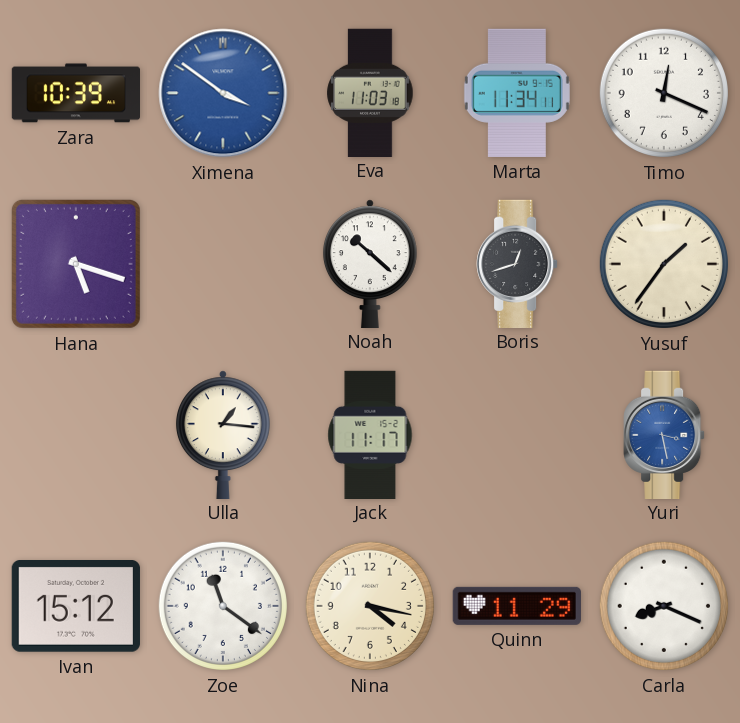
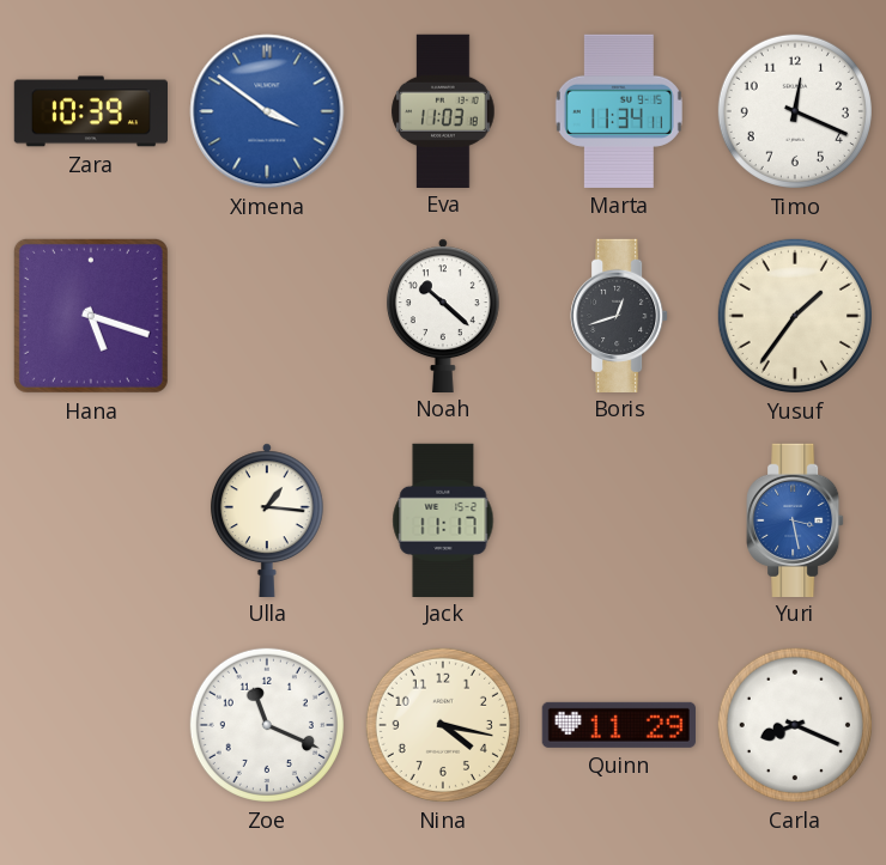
Ivan: 15:12 -> none
Zoe: 11:21 -> 11:19
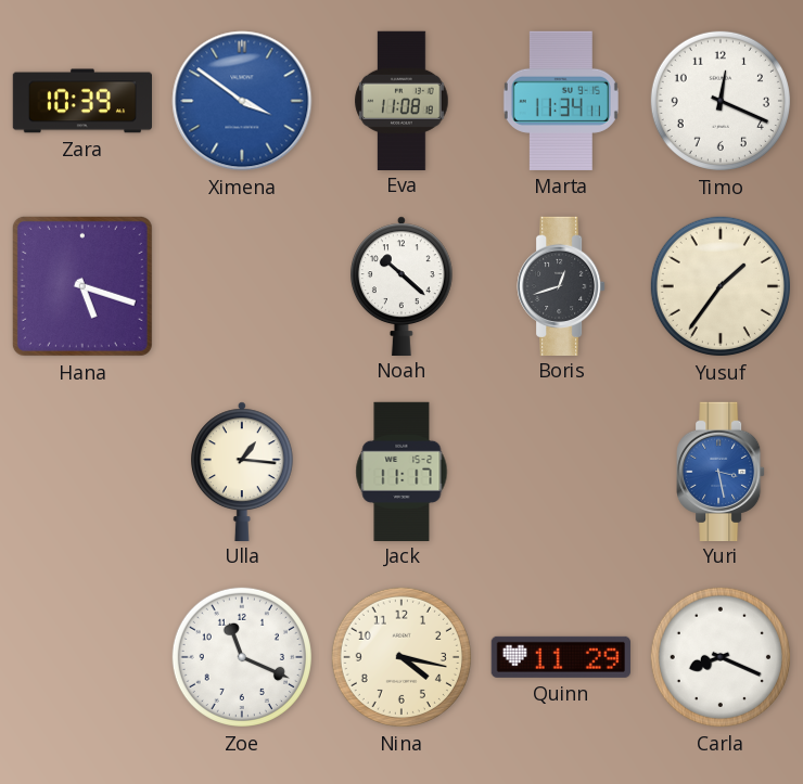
Eva: 11:03 -> 11:08
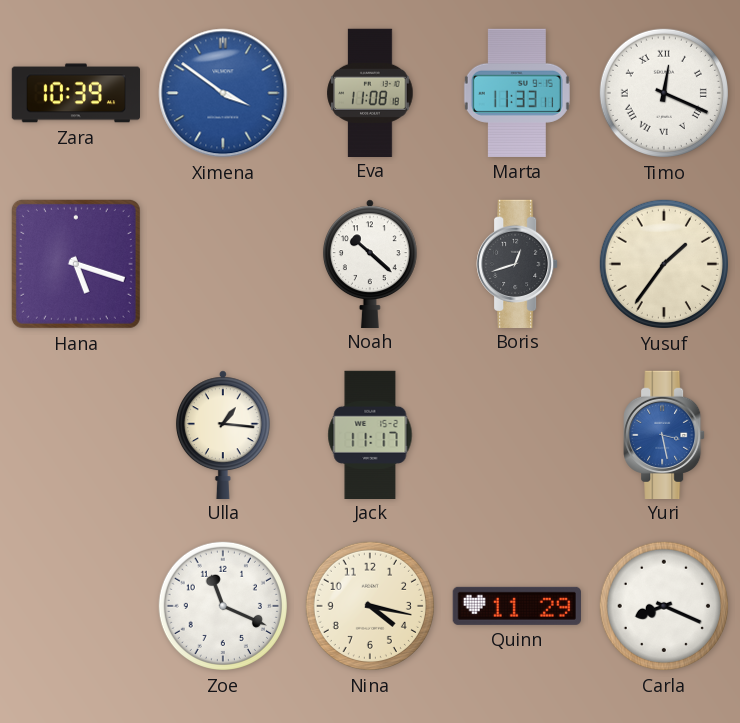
Marta: 11:34 -> 11:33
Timo numerals: Arabic -> Roman
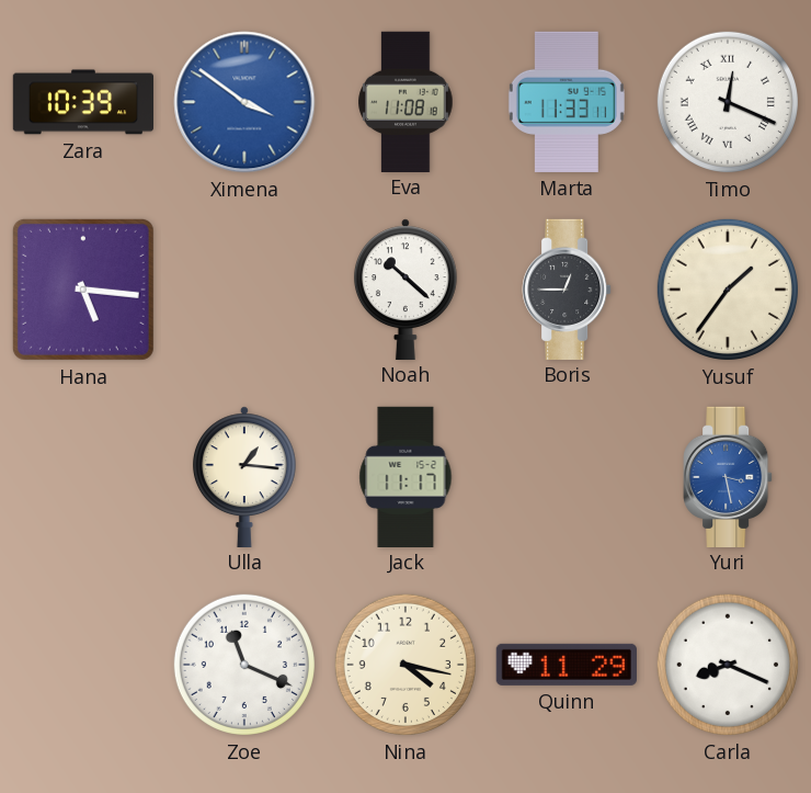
Hana: 5:18 -> 5:16
Boris: 12:42 -> 12:45
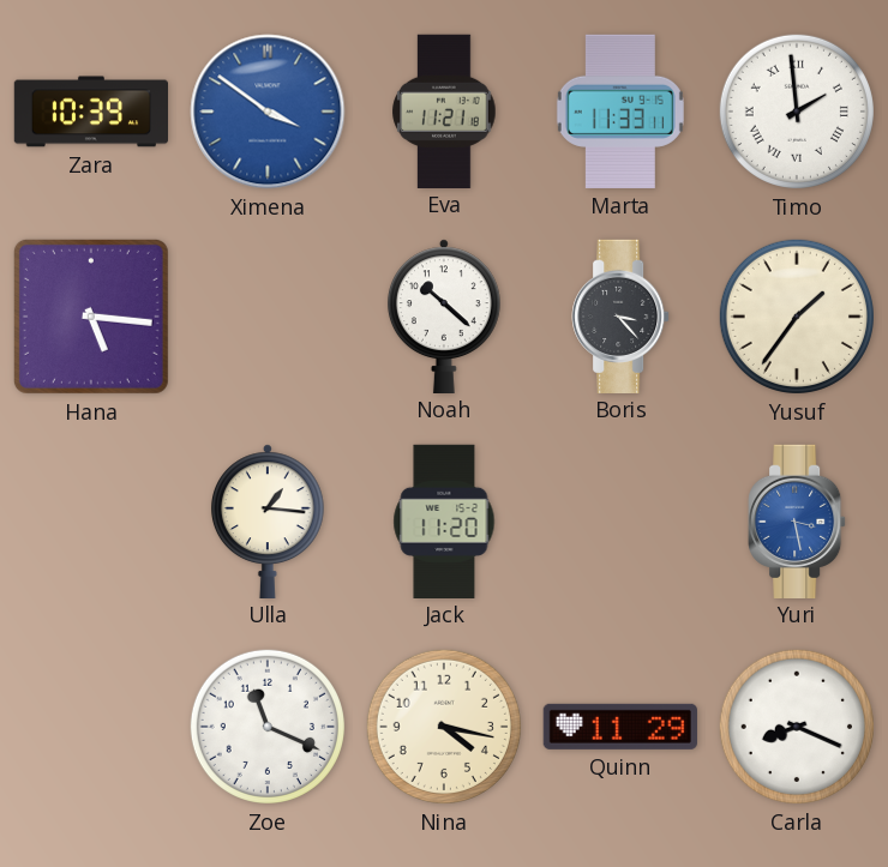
Eva: 11:08 -> 11:21
Timo: 12:19 -> 1:59
Boris: 12:45 -> 3:23
Jack: 11:17 -> 11:20
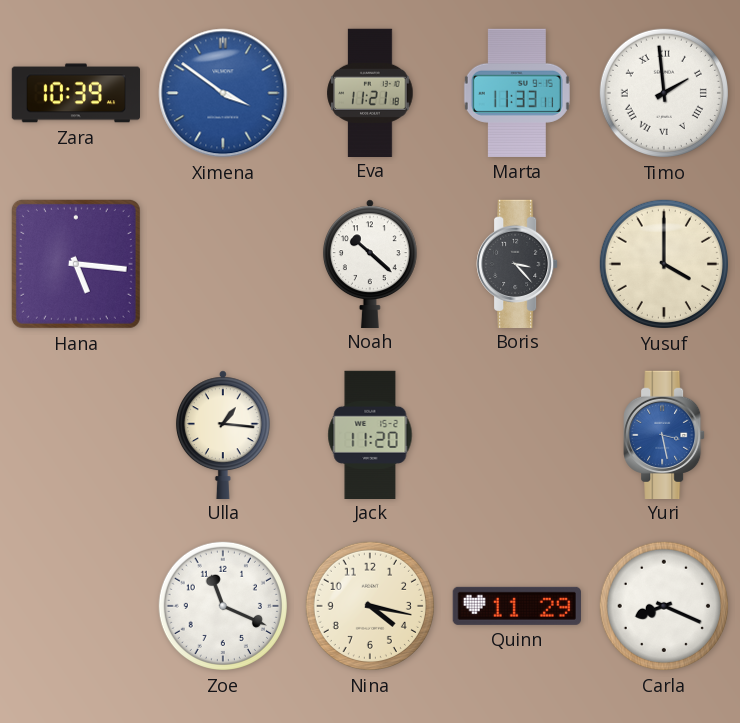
Yusuf: 1:36 -> 4:00
